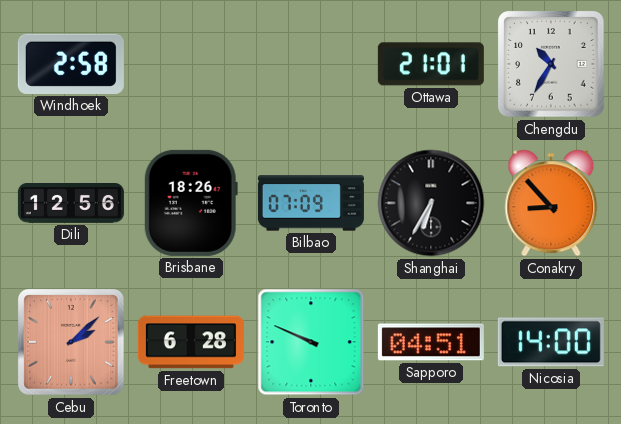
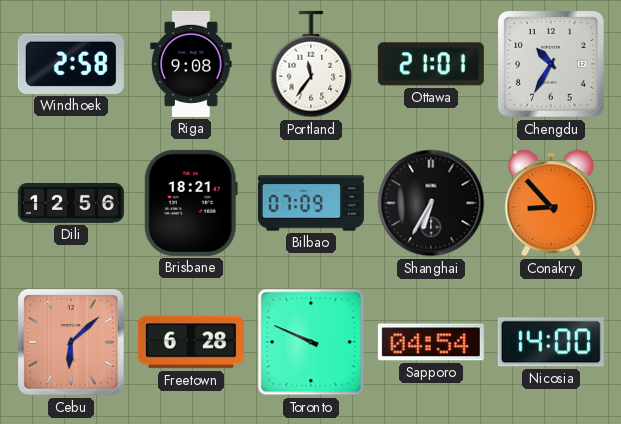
Riga: none -> 9:08
Portland: none -> 11:36
Brisbane: 18:26 -> 18:21
Cebu: 2:08 -> 6:08
Sapporo: 04:51 -> 04:54
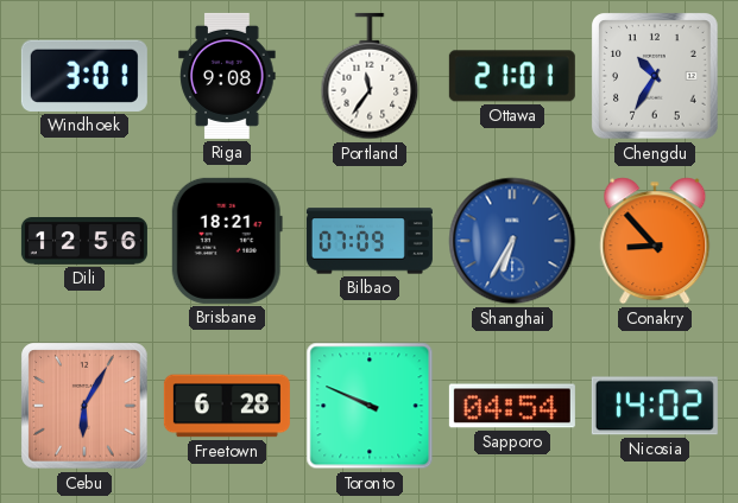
Windhoek: 2:58 -> 3:01
Shanghai dial: black -> blue
Cebu: 6:08 -> 6:05
Nicosia: 14:00 -> 14:02
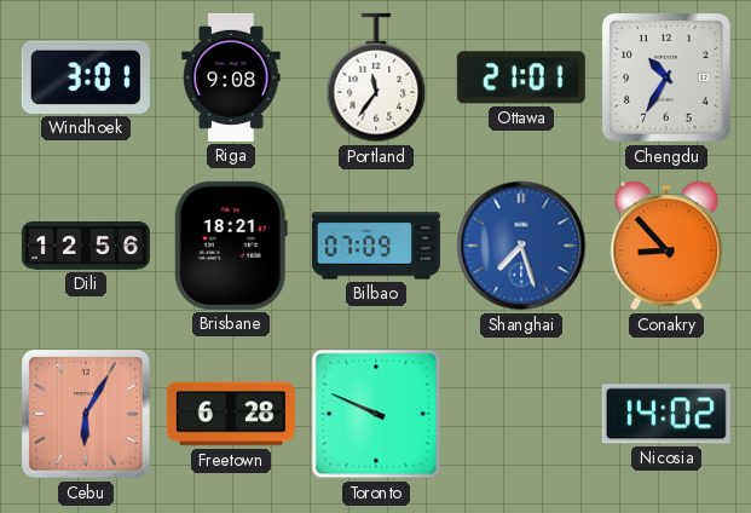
Shanghai: 6:35 -> 7:27
Sapporo: 04:54 -> none
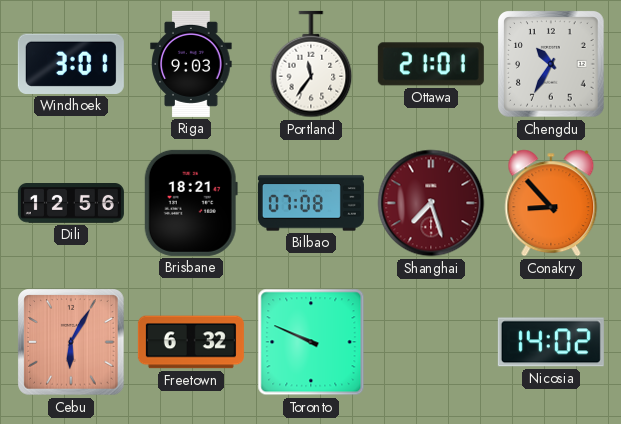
Riga: 9:08 -> 9:03
Bilbao: 07:09 -> 07:08
Shanghai dial: blue -> burgundy
Freetown: 6:28 -> 6:32
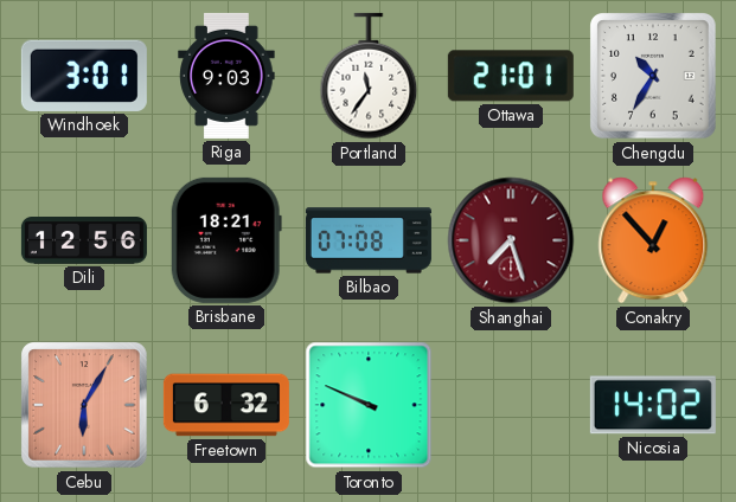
Conakry: 8:53 -> 12:53
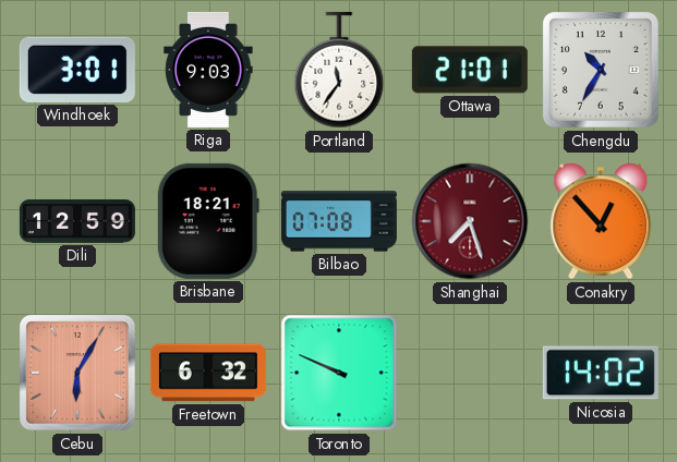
Dili: 12:56 -> 12:59
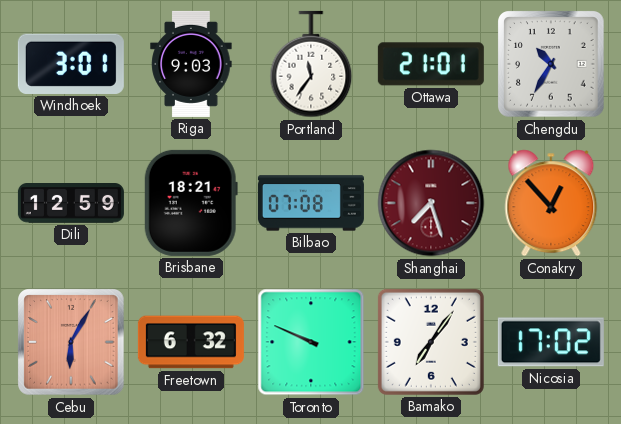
Bamako: none -> 7:06
Nicosia: 14:02 -> 17:02
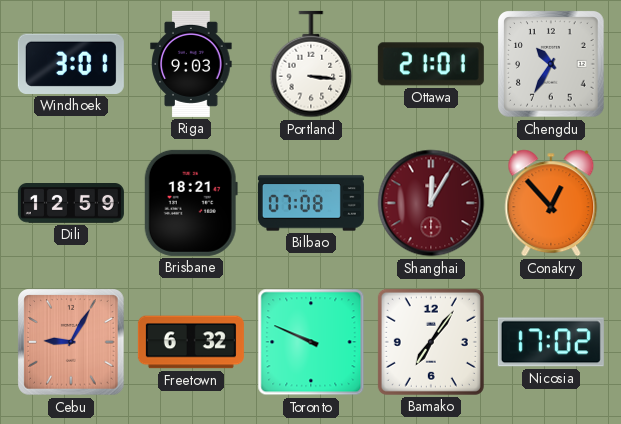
Portland: 11:36 -> 3:16
Shanghai: 7:27 -> 12:05
Cebu: 6:05 -> 9:05
